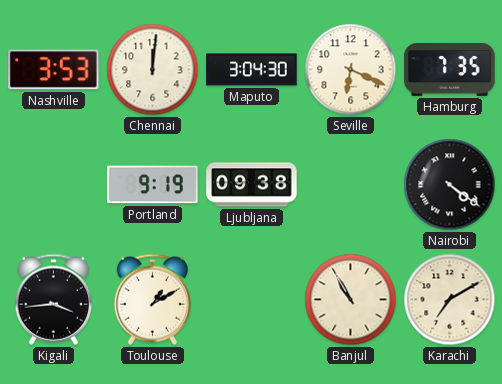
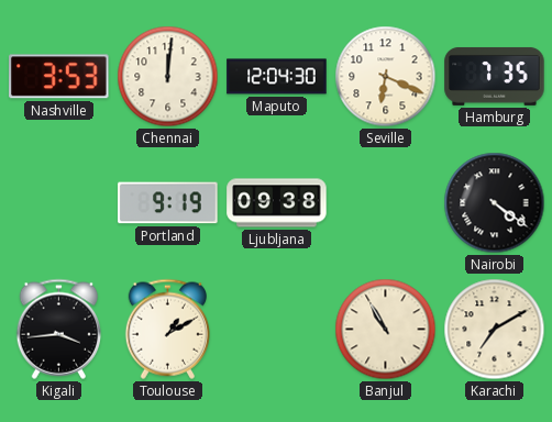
Maputo: 3:04 -> 12:04
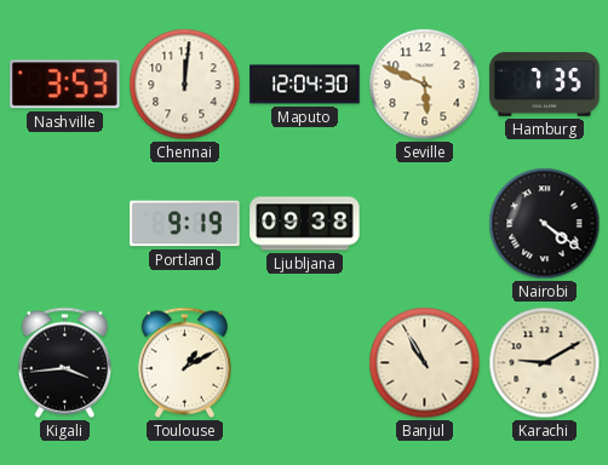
Seville: 6:19 -> 5:49
Karachi: 7:10 -> 9:10
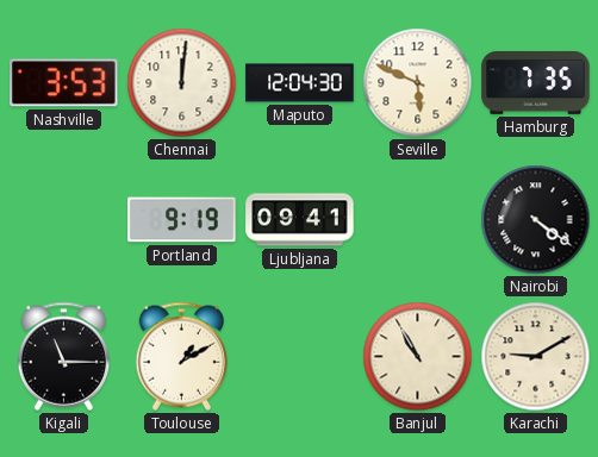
Ljubljana: 09:38 -> 09:41
Kigali: 3:44 -> 11:15
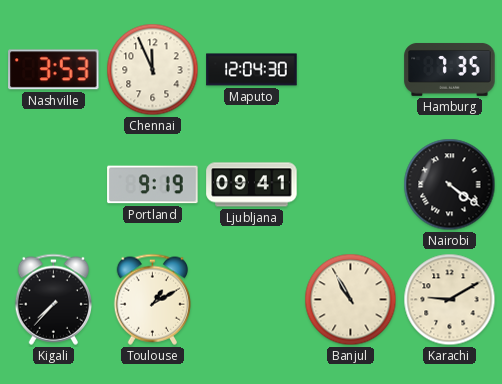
Chennai: 12:01 -> 11:56
Seville: 5:49 -> none
Kigali: 11:15 -> 7:37
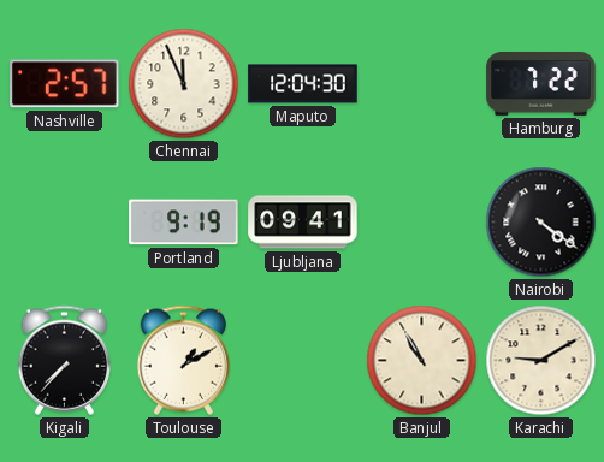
Nashville: 3:53 -> 2:57
Hamburg: 7:35 -> 7:22
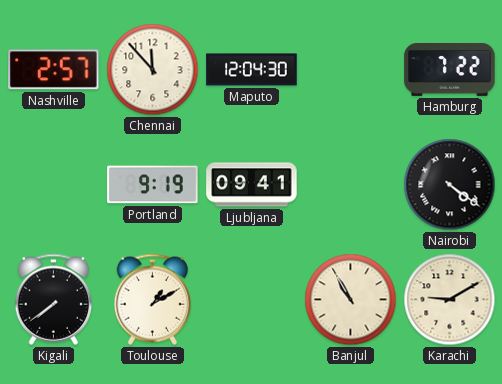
Chennai: 11:56 -> 11:53
Kigali: 7:37 -> 7:39
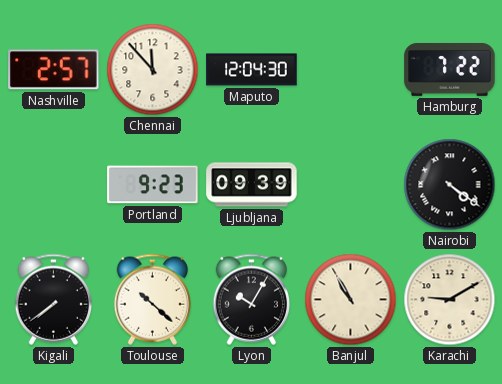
Portland: 9:19 -> 9:23
Ljubljana: 09:41 -> 09:39
Toulouse: 1:10 -> 10:22
Lyon: none -> 10:05
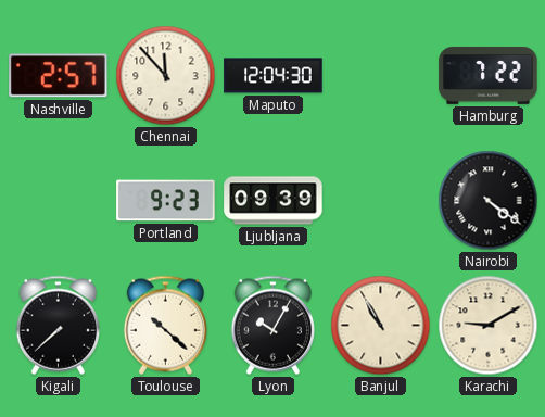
Kigali: 7:39 -> 7:38
